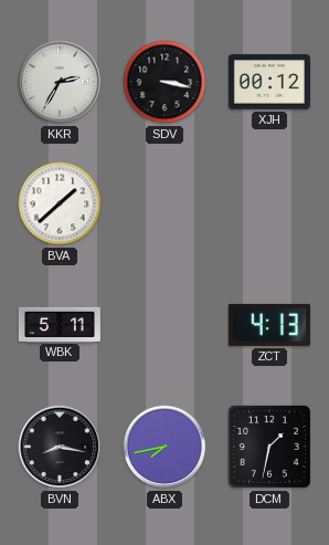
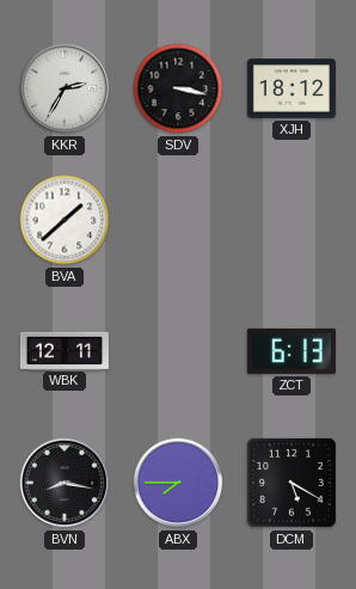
XJH: 00:12 -> 18:12
WBK: 5:11 -> 12:11
ZCT: 4:13 -> 6:13
ABX: 7:43 -> 7:45
DCM: 1:32 -> 5:20
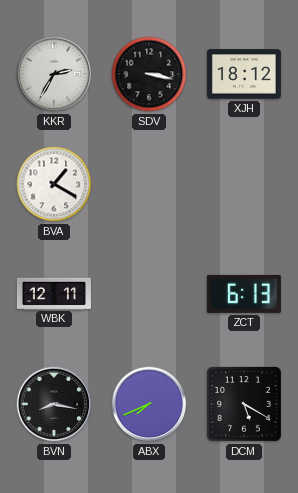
BVA: 1:38 -> 1:20
ABX: 7:45 -> 7:41
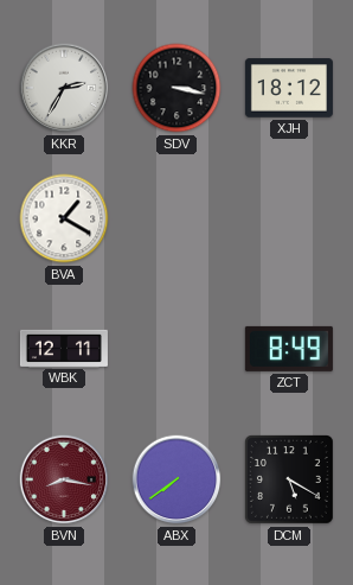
ZCT: 6:13 -> 8:49
BVN dial: black -> burgundy
ABX: 7:41 -> 7:39
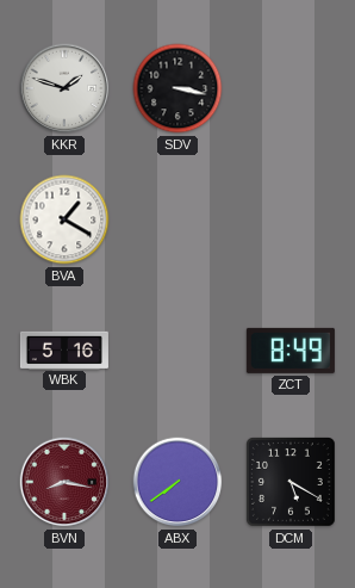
KKR: 2:35 -> 1:48
XJH: 18:12 -> none
WBK: 12:11 -> 5:16
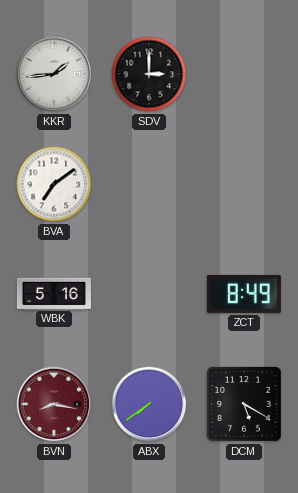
KKR: 1:48 -> 1:44
SDV: 3:17 -> 3:00
BVA: 1:20 -> 7:09
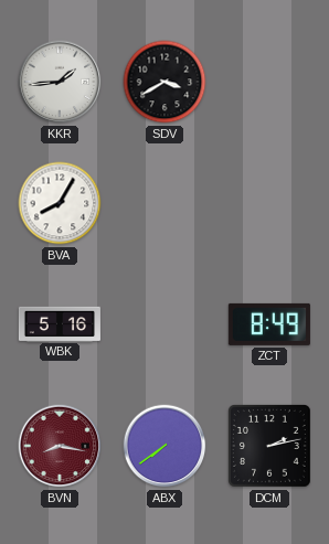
SDV: 3:00 -> 3:40
BVA: 7:09 -> 8:05
DCM: 5:20 -> 2:13
